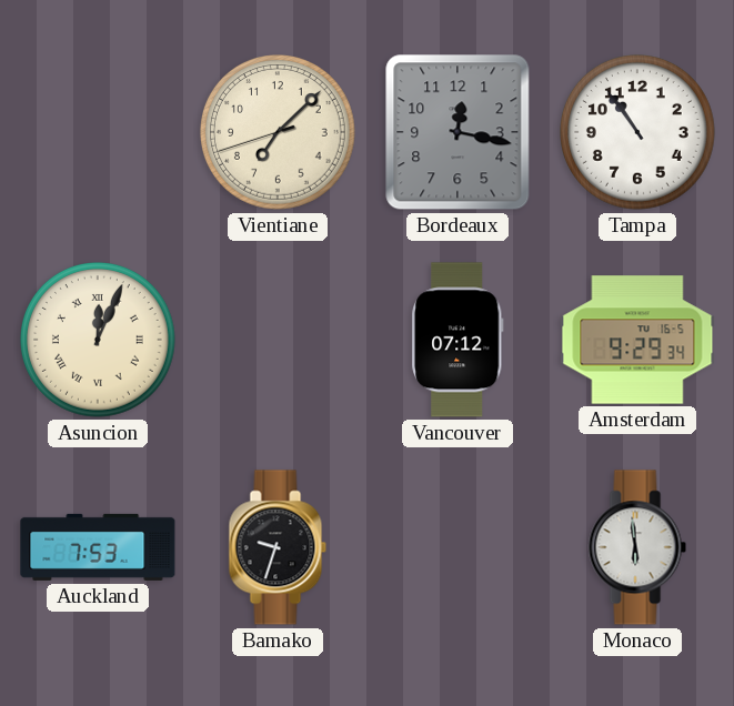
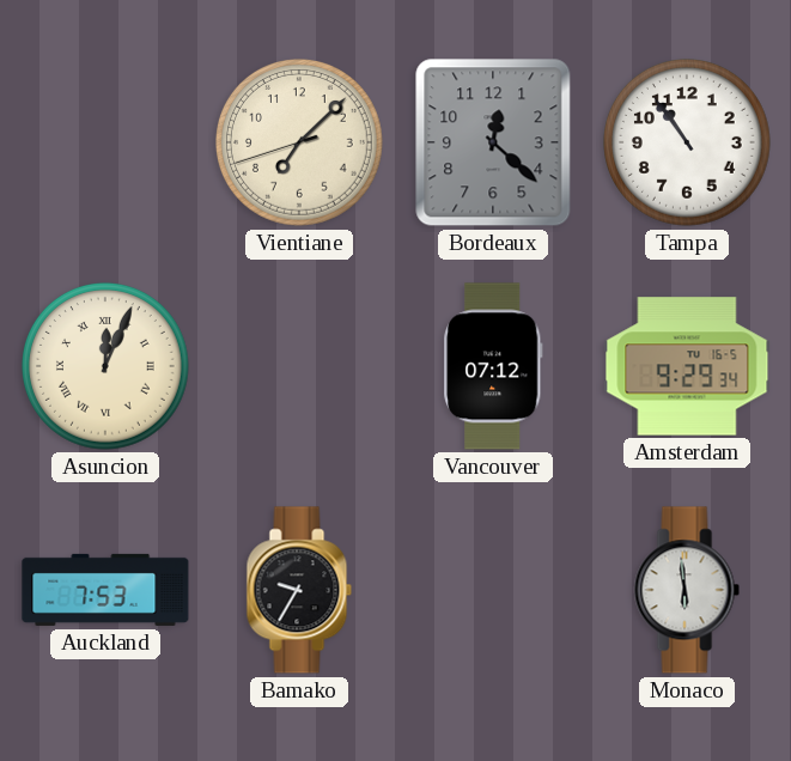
Bordeaux: 12:17 -> 12:22
Bamako: 9:33 -> 9:35
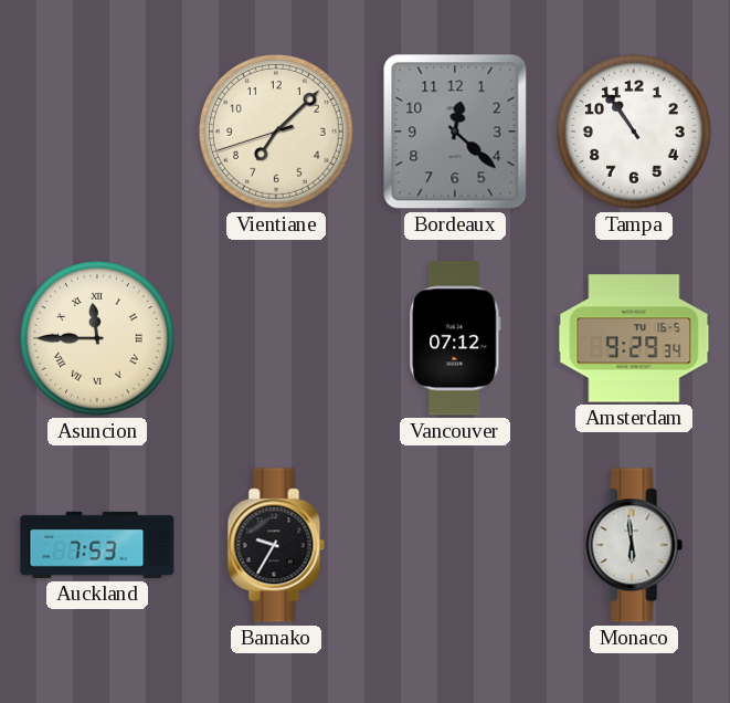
Asuncion: 12:04 -> 11:45
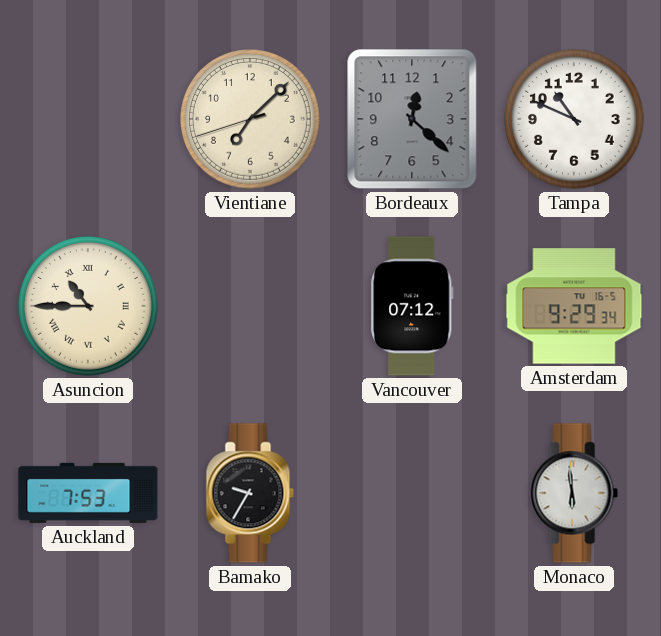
Tampa: 10:54 -> 10:49
Asuncion: 11:45 -> 10:45
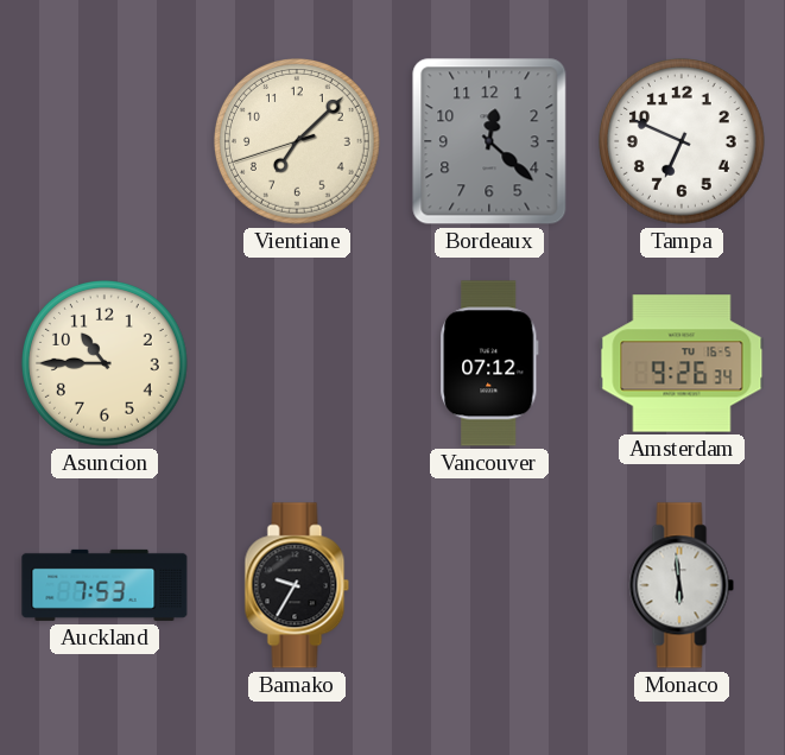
Tampa: 10:49 -> 6:49
Asuncion numerals: Roman -> Arabic
Amsterdam: 9:29 -> 9:26
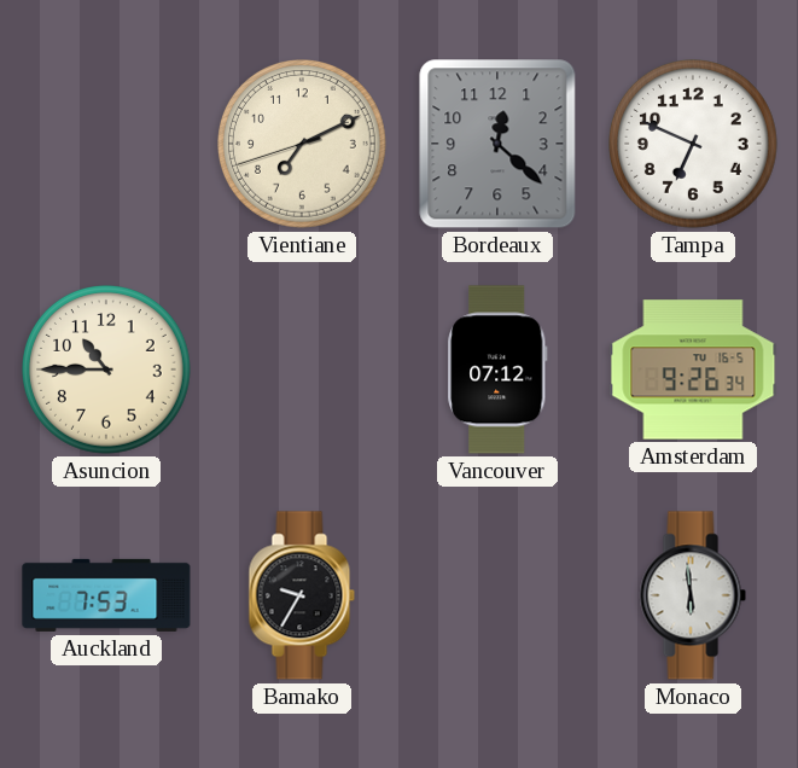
Vientiane: 7:07 -> 7:10
